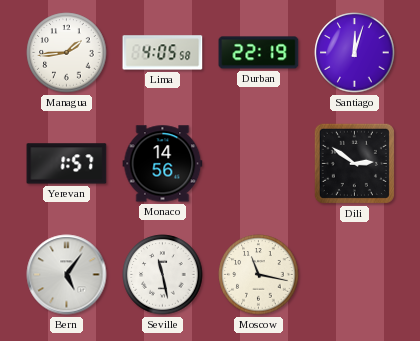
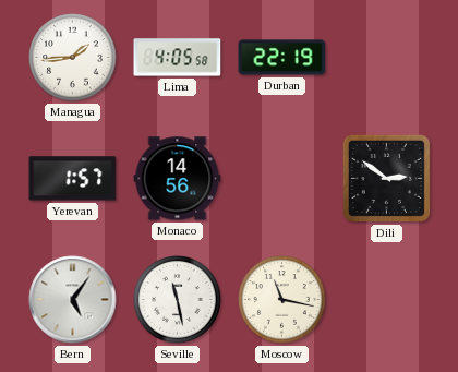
Santiago: 12:03 -> none
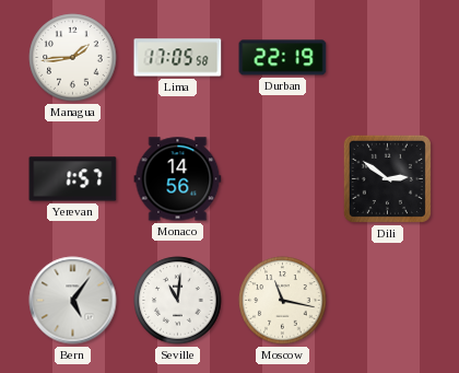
Lima: 4:05 -> 17:05
Seville: 11:28 -> 11:01
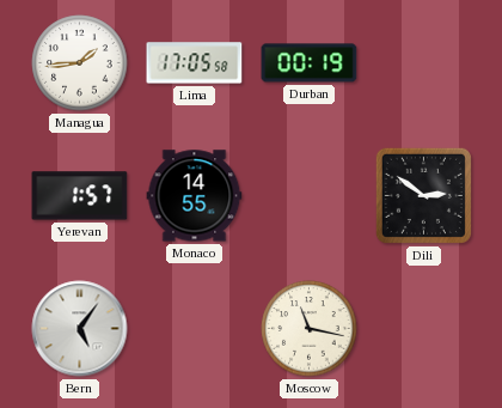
Durban: 22:19 -> 00:19
Monaco: 14:56 -> 14:55
Seville: 11:01 -> none
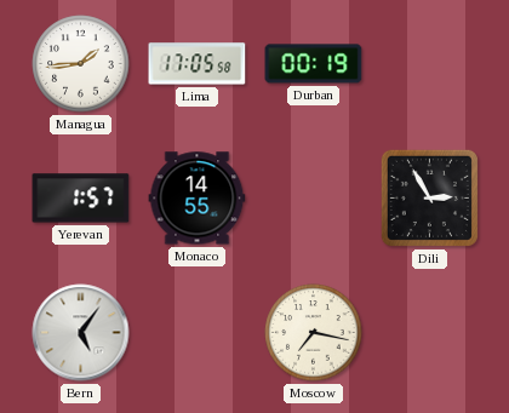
Dili: 2:51 -> 2:55
Moscow: 11:17 -> 7:17
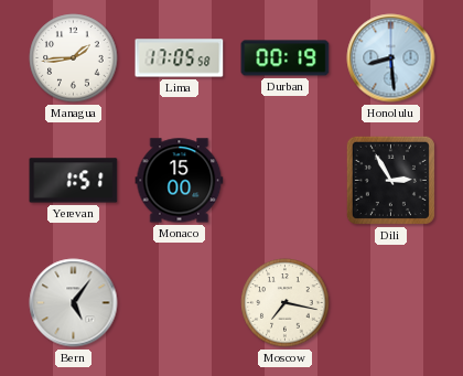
Honolulu: none -> 8:29
Yerevan: 1:57 -> 1:51
Monaco: 14:55 -> 15:00
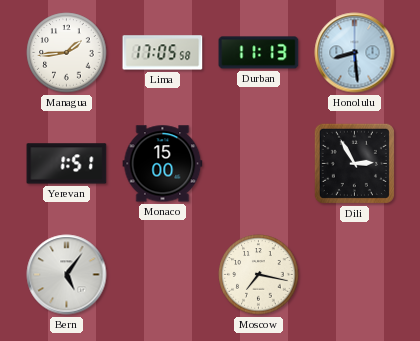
Durban: 00:19 -> 11:13
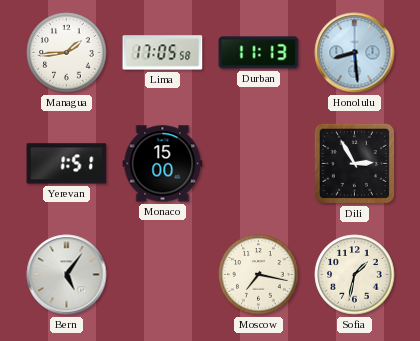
Sofia: none -> 1:32
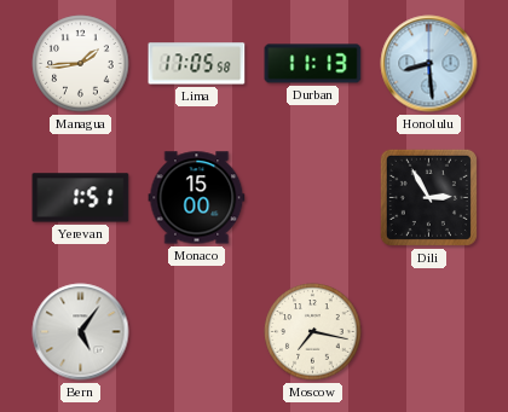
Sofia: 1:32 -> none
